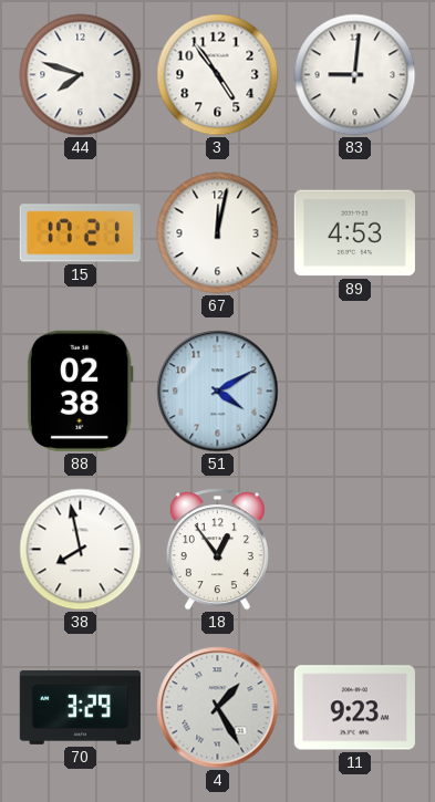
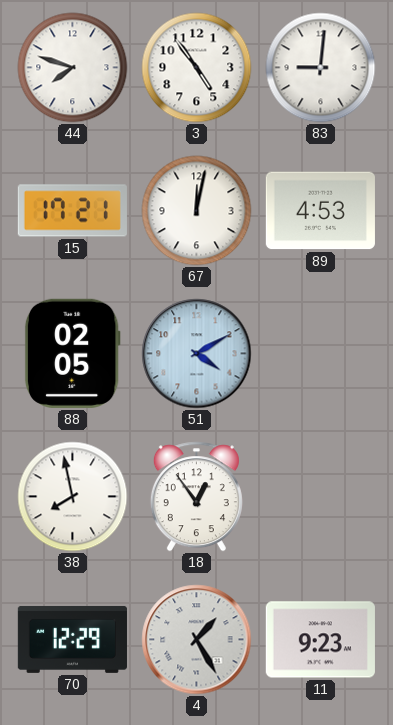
88: 02:38 -> 02:05
70: 3:29 -> 12:29
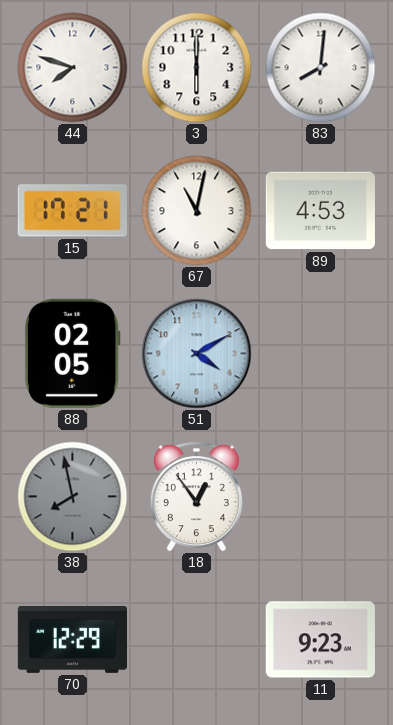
3: 4:54 -> 6:00
83: 9:01 -> 8:01
67: 12:02 -> 11:02
38 dial: white -> grey
4: 1:25 -> none
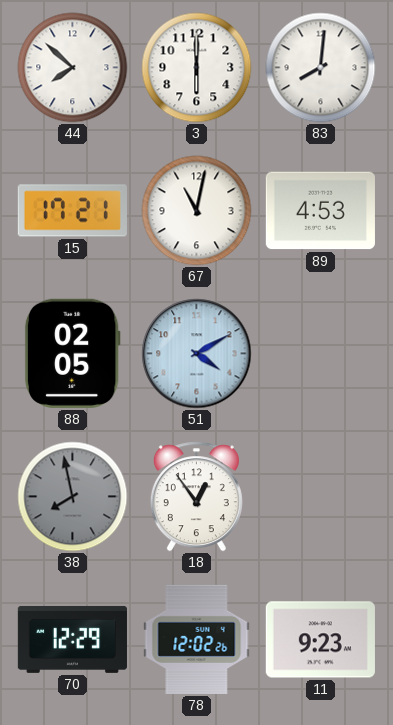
44: 7:48 -> 7:52
78: none -> 12:02
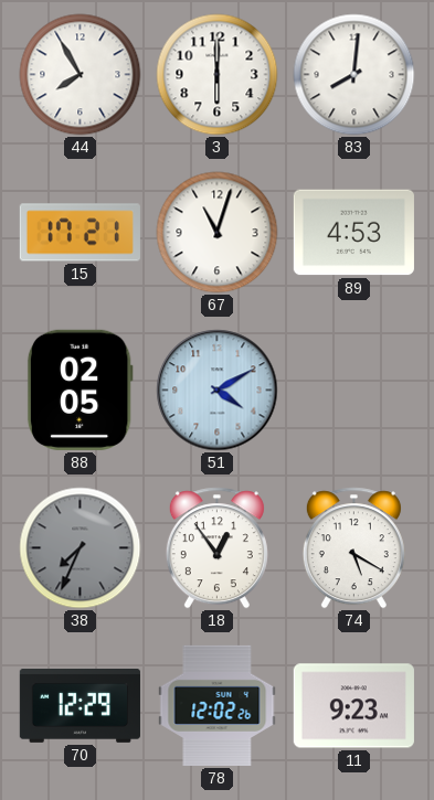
44: 7:52 -> 7:55
67: 11:02 -> 11:03
38: 7:58 -> 7:34
74: none -> 5:20
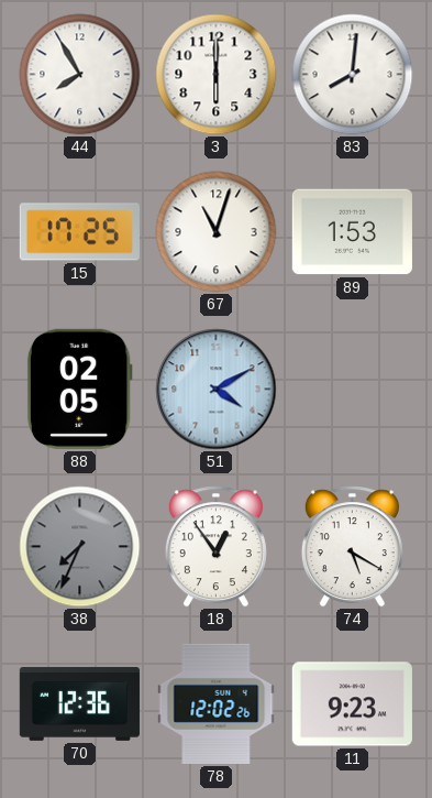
15: 17:21 -> 17:25
89: 4:53 -> 1:53
70: 12:29 -> 12:36
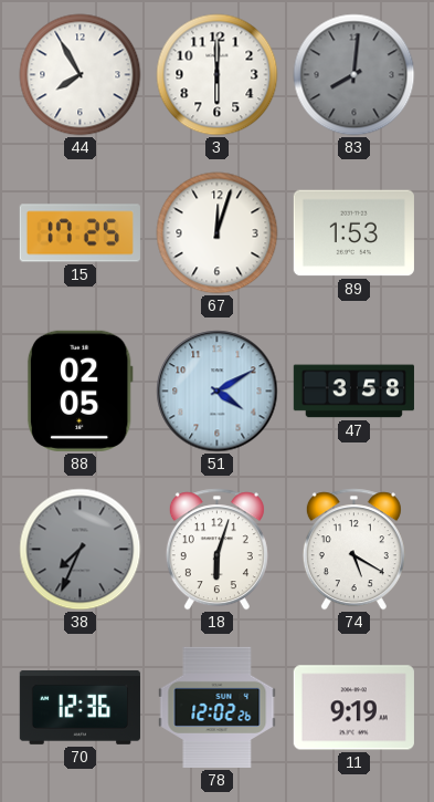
83 dial: white -> grey
67: 11:03 -> 12:03
47: none -> 3:58
18: 12:54 -> 6:03
11: 9:23 -> 9:19
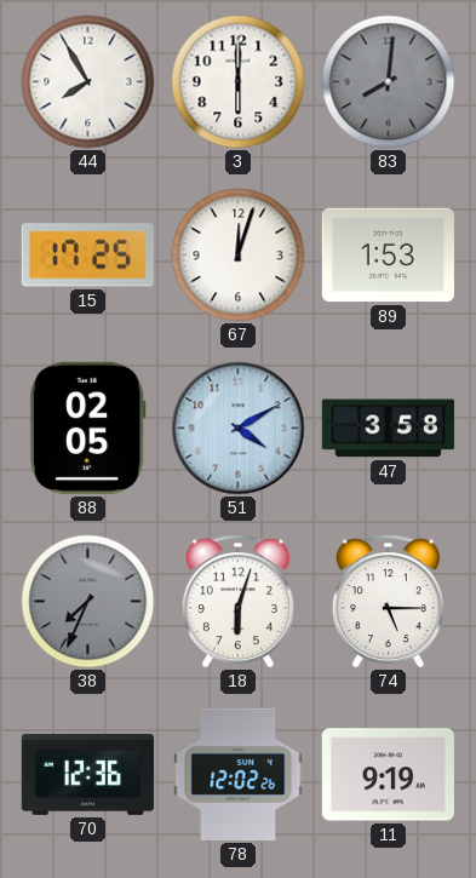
74: 5:20 -> 5:15
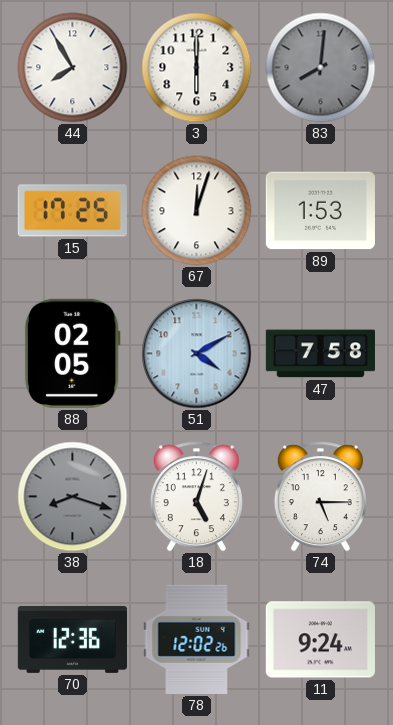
47: 3:58 -> 7:58
38: 7:34 -> 8:18
18: 6:03 -> 5:03
11: 9:19 -> 9:24
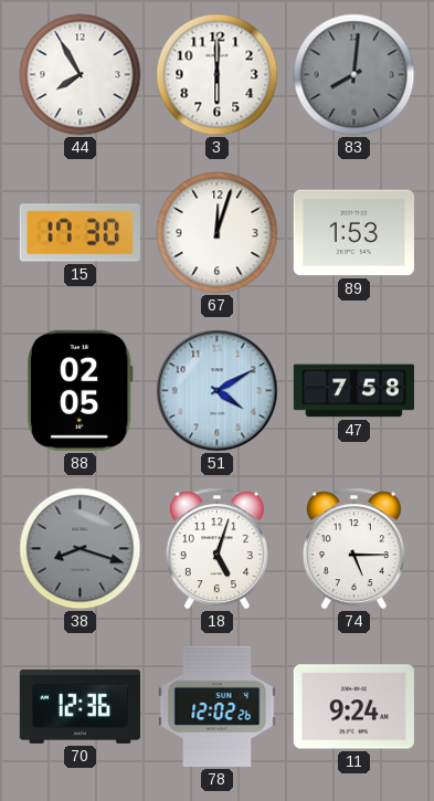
15: 17:25 -> 17:30
